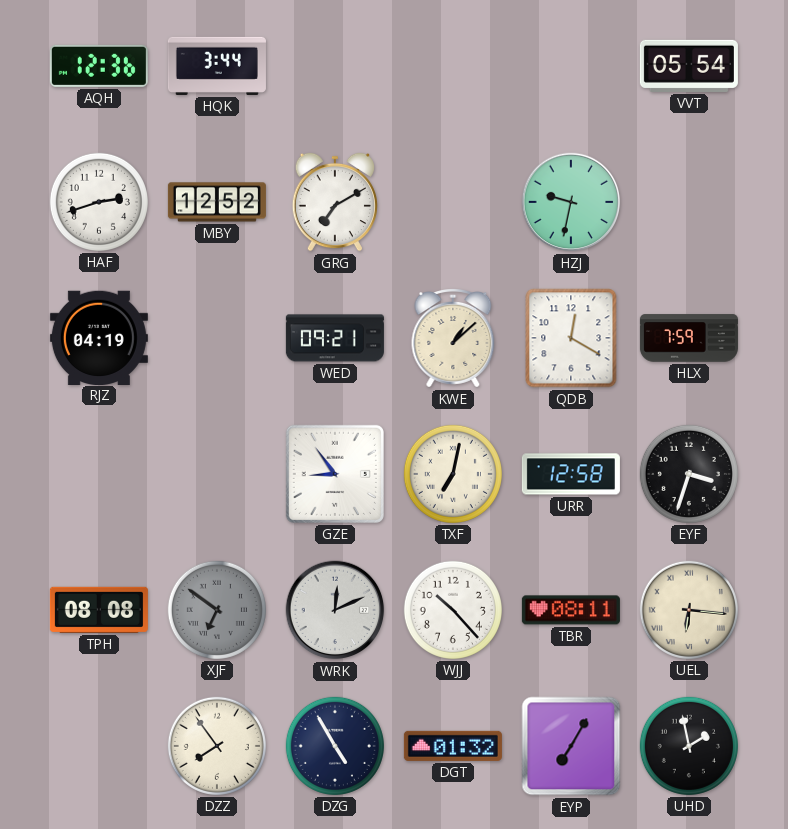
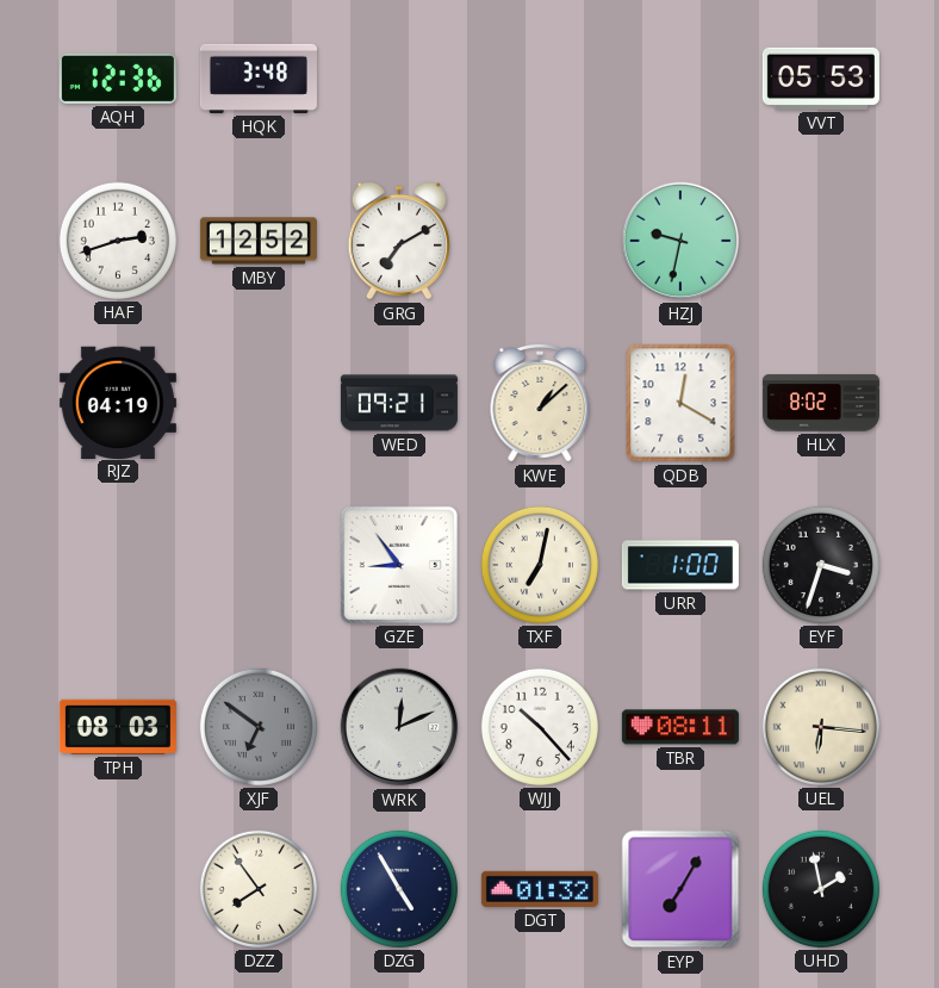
HQK: 3:44 -> 3:48
VVT: 05:54 -> 05:53
HLX: 7:59 -> 8:02
URR: 12:58 -> 1:00
TPH: 08:08 -> 08:03
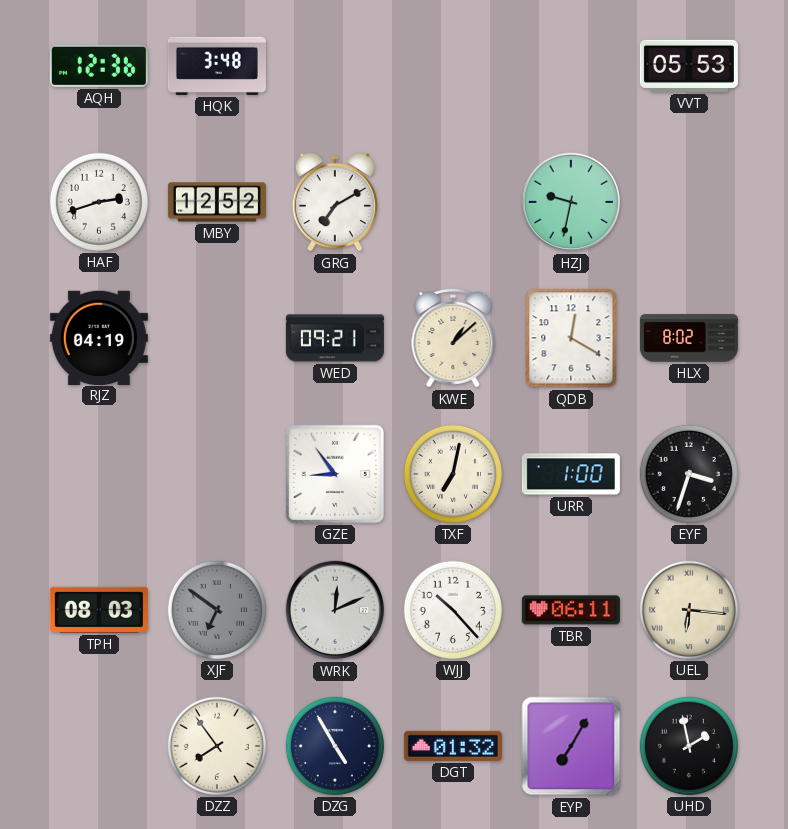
TBR: 08:11 -> 06:11
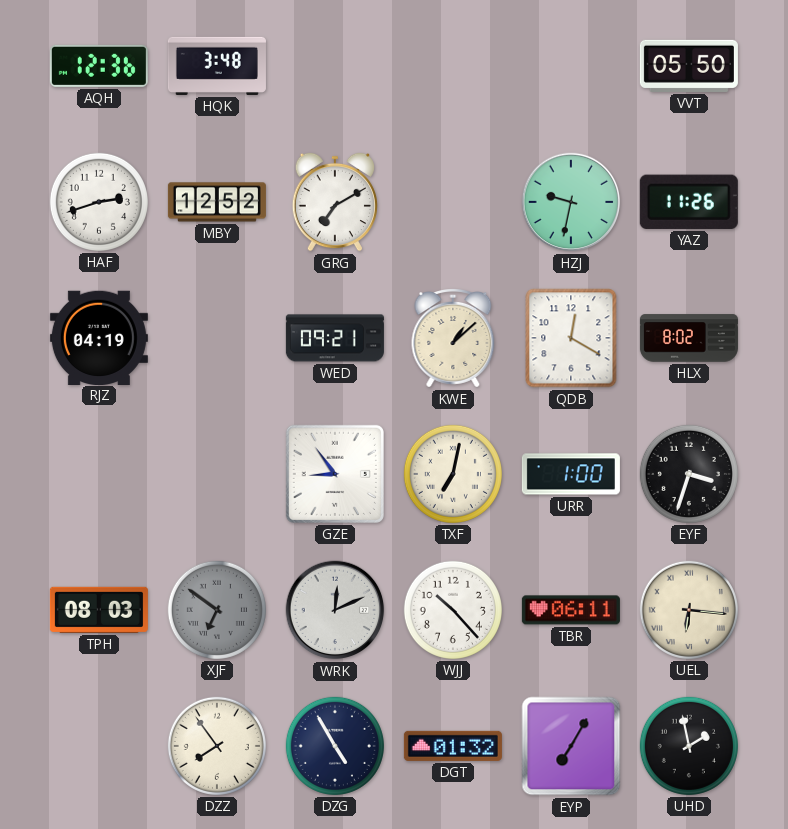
VVT: 05:53 -> 05:50
YAZ: none -> 11:26
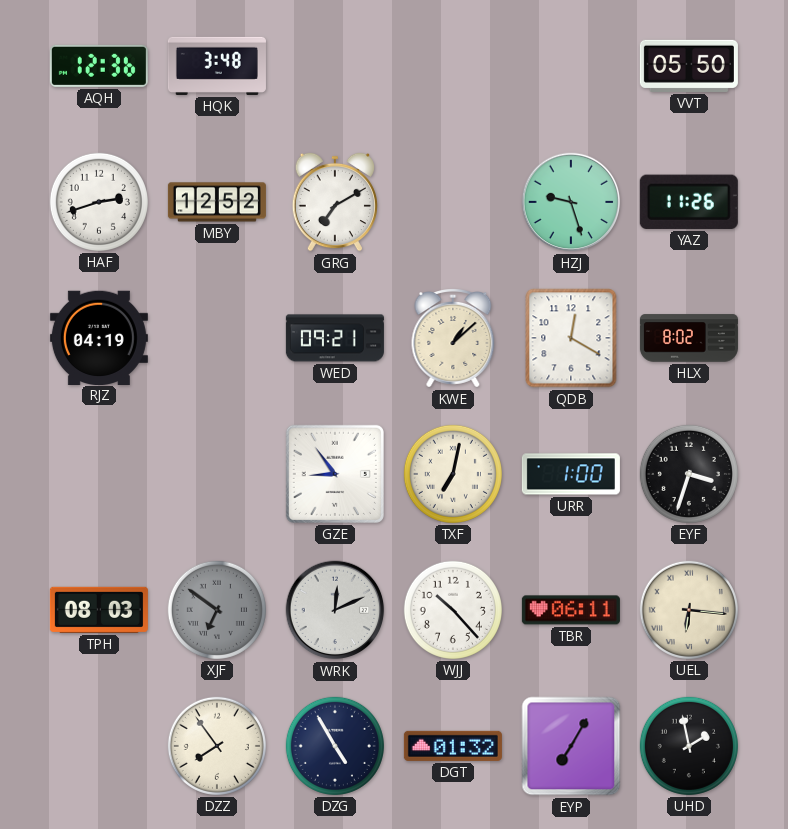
HZJ: 9:32 -> 9:27
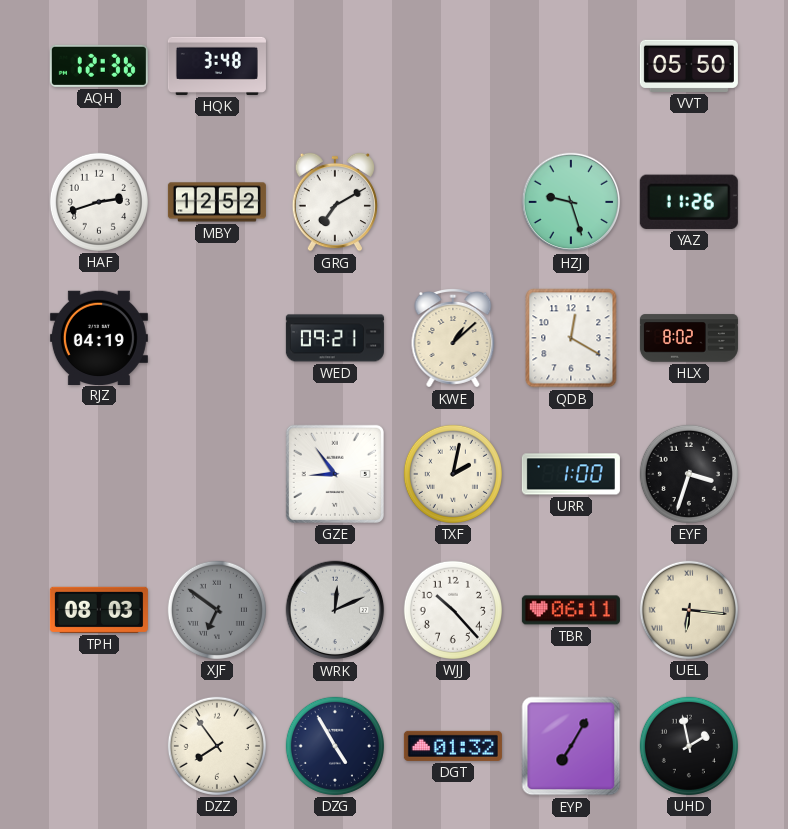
TXF: 7:02 -> 2:02
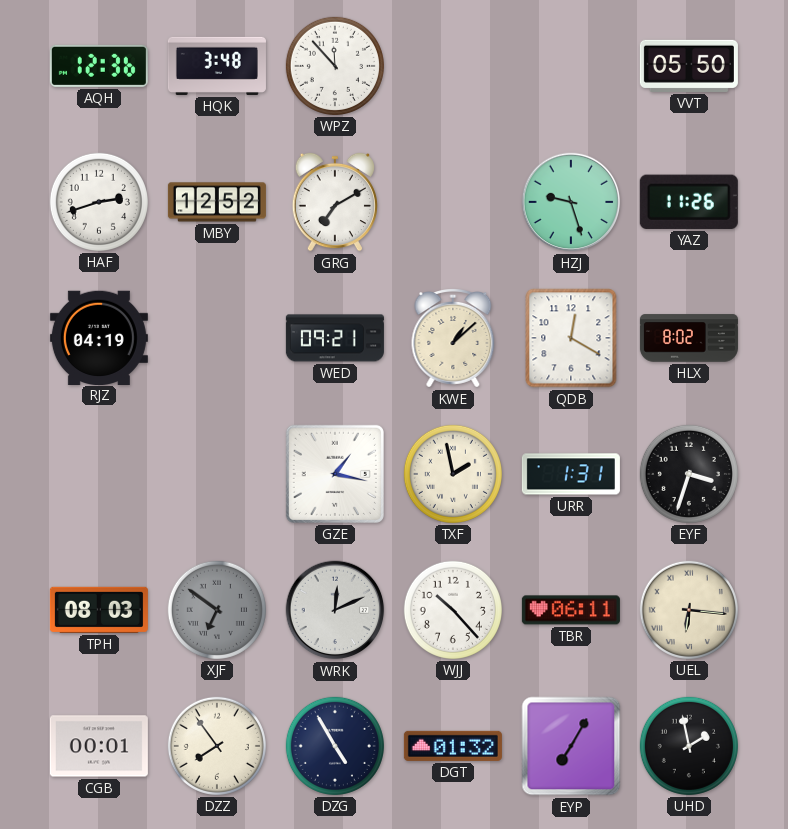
WPZ: none -> 11:53
GZE: 8:54 -> 1:17
TXF: 2:02 -> 1:58
URR: 1:00 -> 1:31
CGB: none -> 00:01
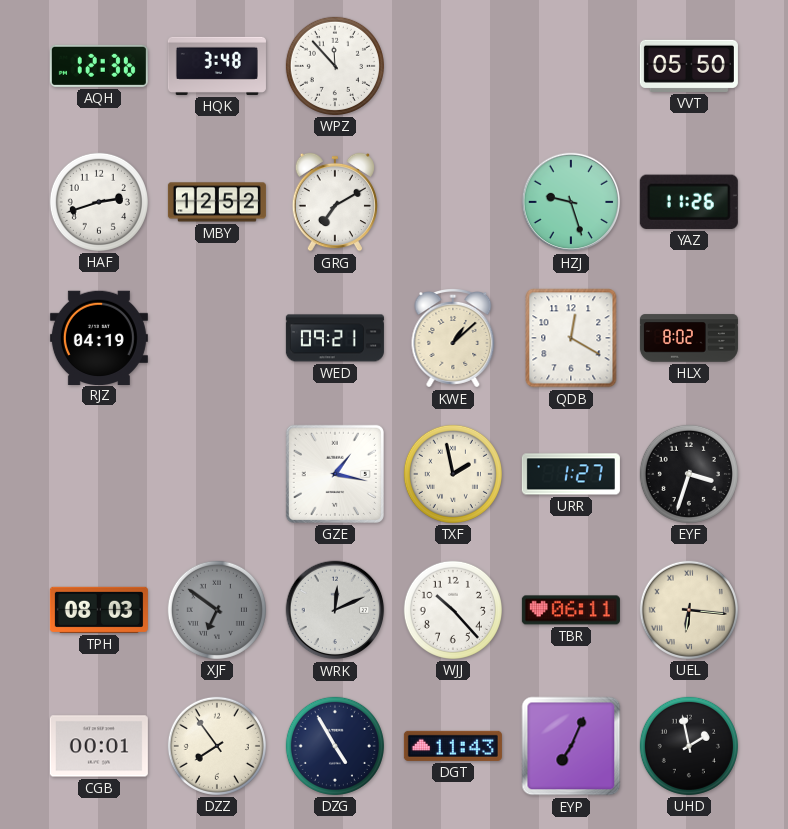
URR: 1:31 -> 1:27
DGT: 01:32 -> 11:43
EYP: 7:05 -> 7:04
